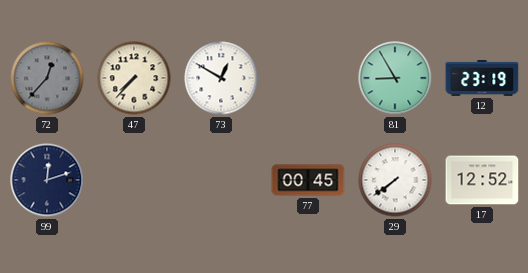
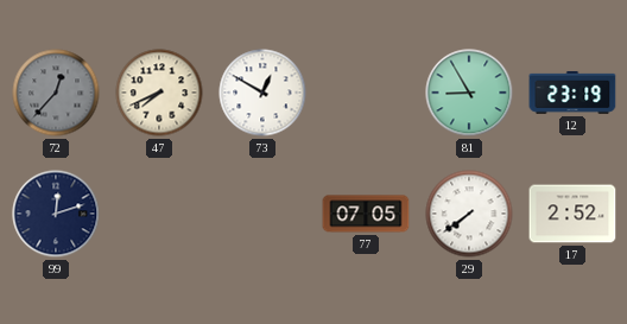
47: 7:37 -> 7:41
77: 00:45 -> 07:05
17: 12:52 -> 2:52
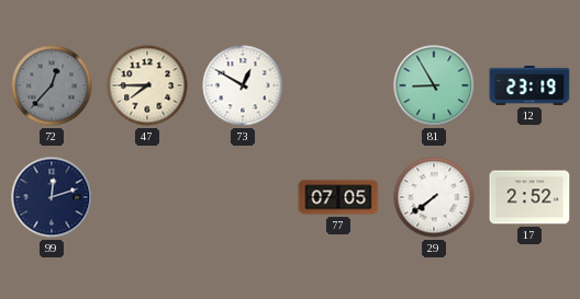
47: 7:41 -> 7:45
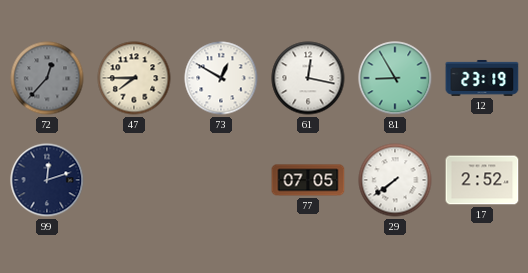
61: none -> 12:17
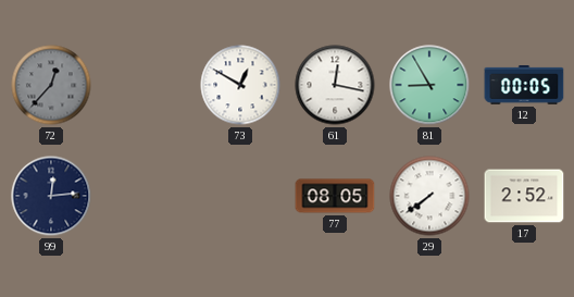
47: 7:45 -> none
12: 23:19 -> 00:05
99: 12:12 -> 12:14
77: 07:05 -> 08:05
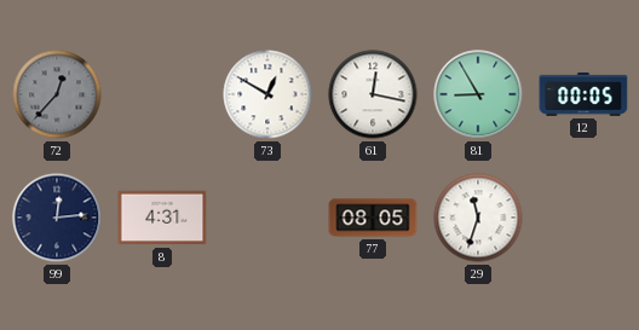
8: none -> 4:31
29: 7:39 -> 11:33
17: 2:52 -> none
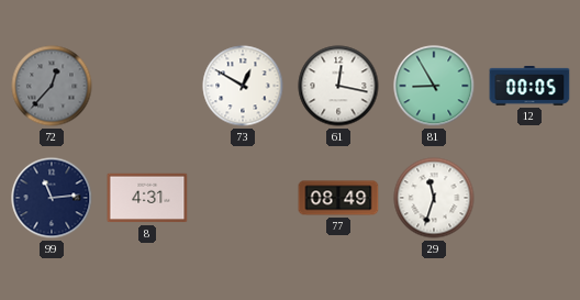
99: 12:14 -> 11:14
77: 08:05 -> 08:49
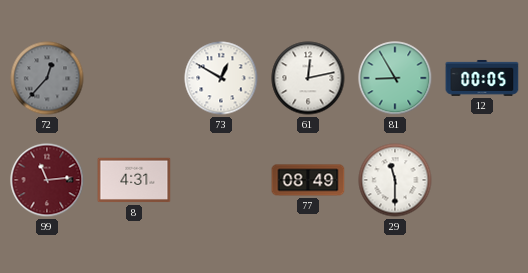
61: 12:17 -> 12:13
99 dial: navy -> burgundy
29: 11:33 -> 11:30
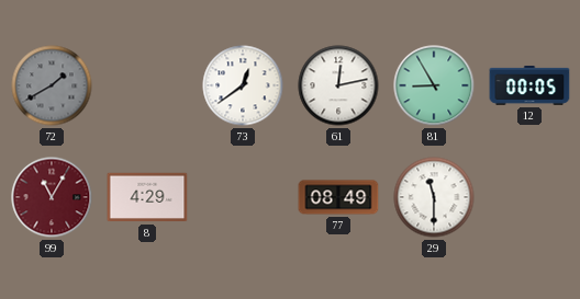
72: 12:37 -> 1:40
73: 12:50 -> 12:39
99: 11:14 -> 11:05
8: 4:31 -> 4:29
